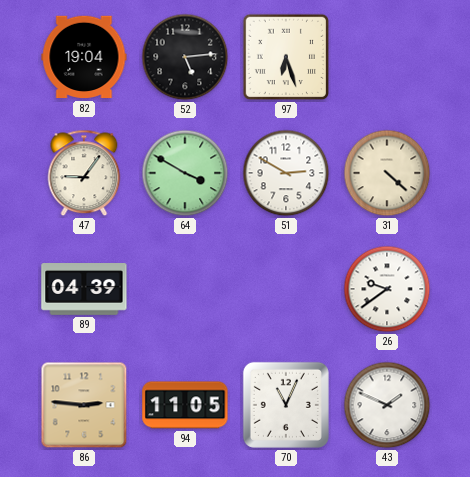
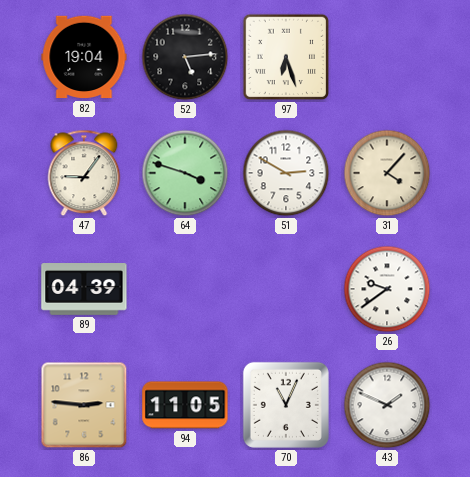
64: 3:50 -> 3:48
31: 4:22 -> 4:07
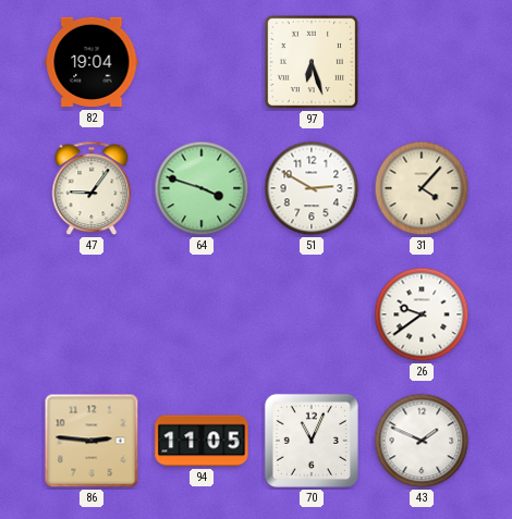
52: 5:14 -> none
89: 04:39 -> none
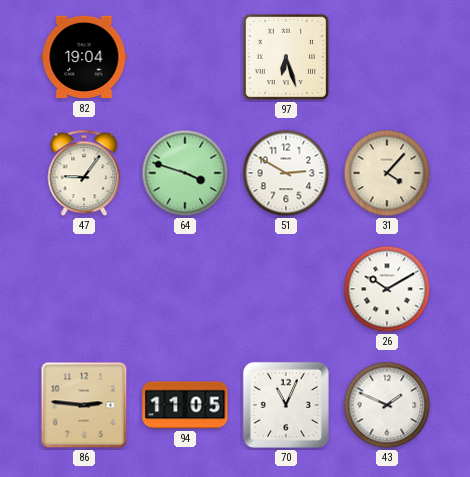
26: 9:39 -> 10:10
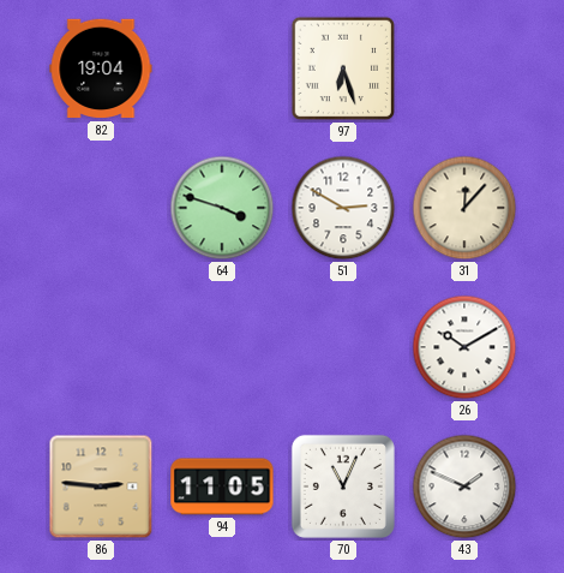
47: 9:06 -> none
31: 4:07 -> 12:07
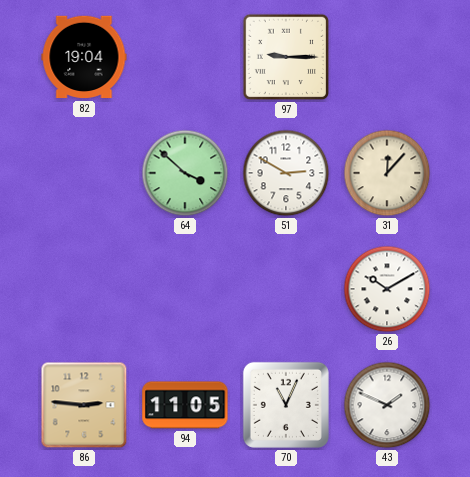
97: 6:27 -> 9:15
64: 3:48 -> 3:52
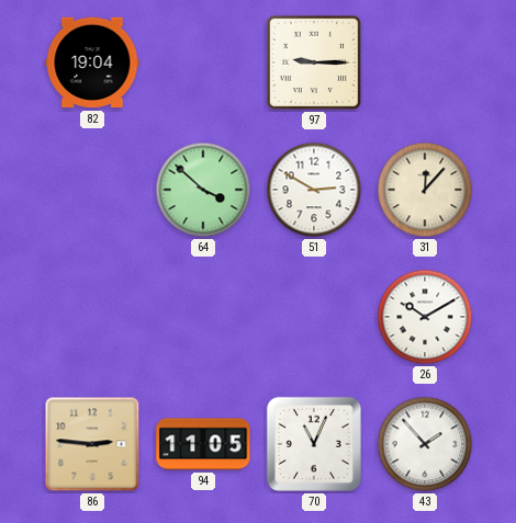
43: 1:49 -> 1:53
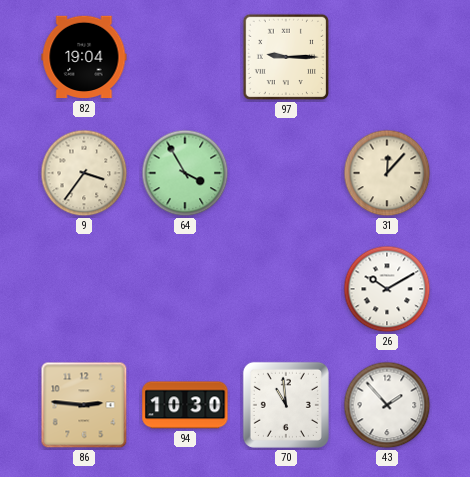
9: none -> 3:36
64: 3:52 -> 3:55
51: 2:50 -> none
94: 11:05 -> 10:30
70: 11:04 -> 10:59
